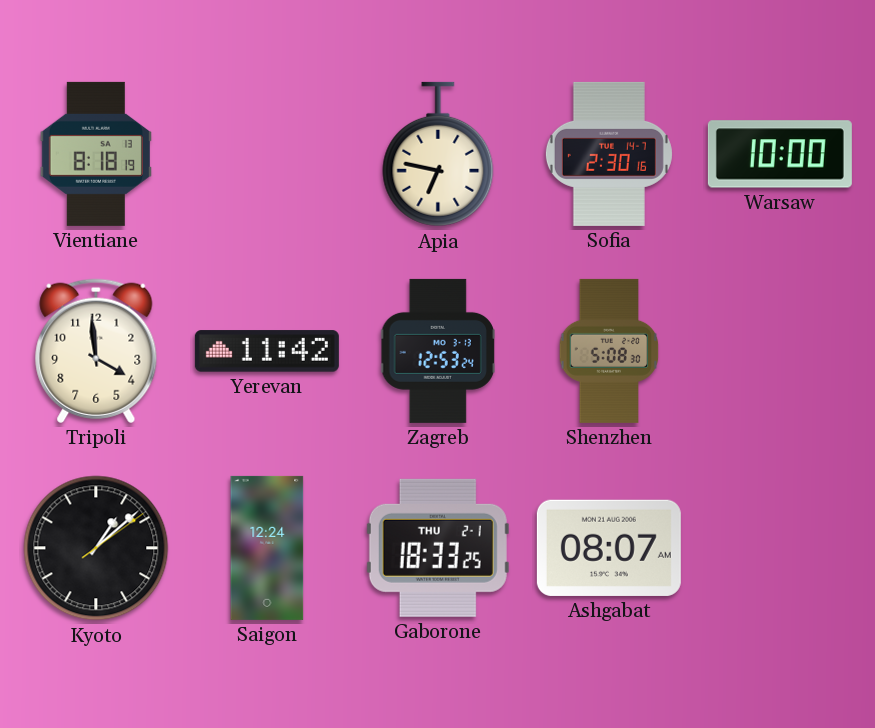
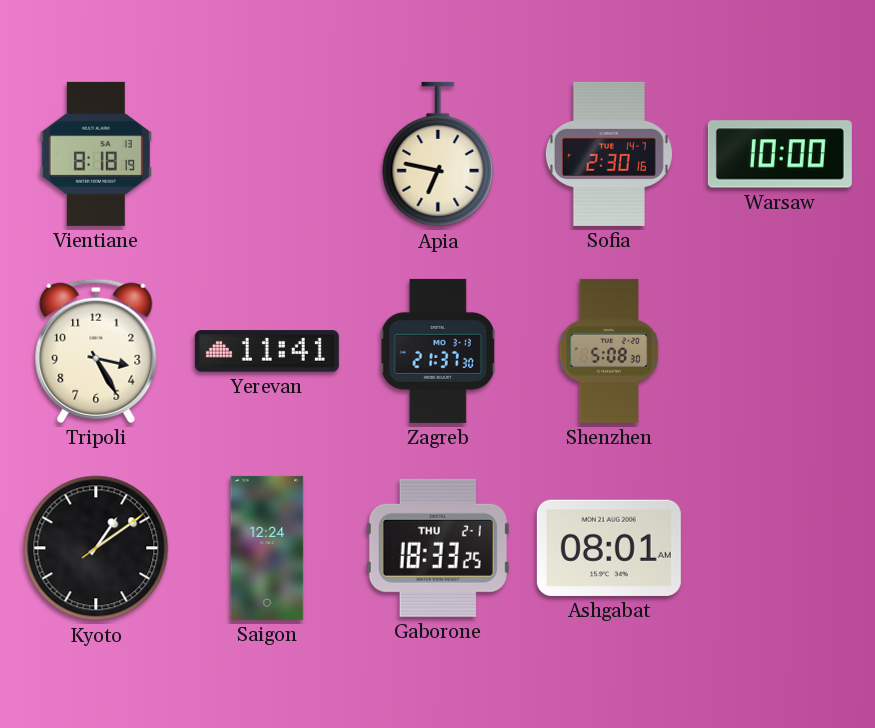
Tripoli: 3:59 -> 3:25
Yerevan: 11:42 -> 11:41
Zagreb: 12:53 -> 21:37
Kyoto: 1:08 -> 1:09
Ashgabat: 08:07 -> 08:01
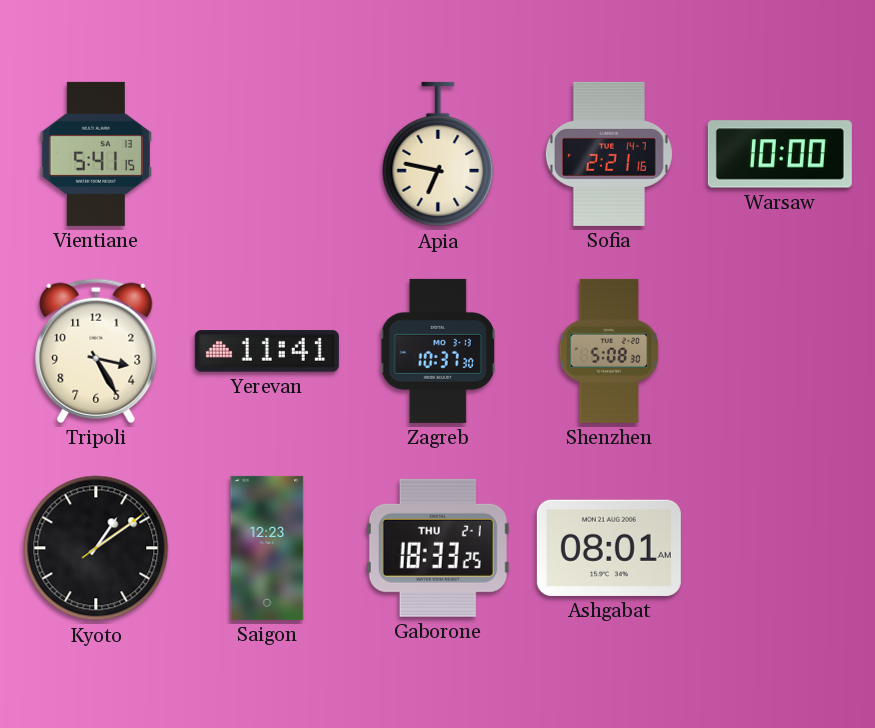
Vientiane: 8:18 -> 5:41
Sofia: 2:30 -> 2:21
Zagreb: 21:37 -> 10:37
Saigon: 12:24 -> 12:23
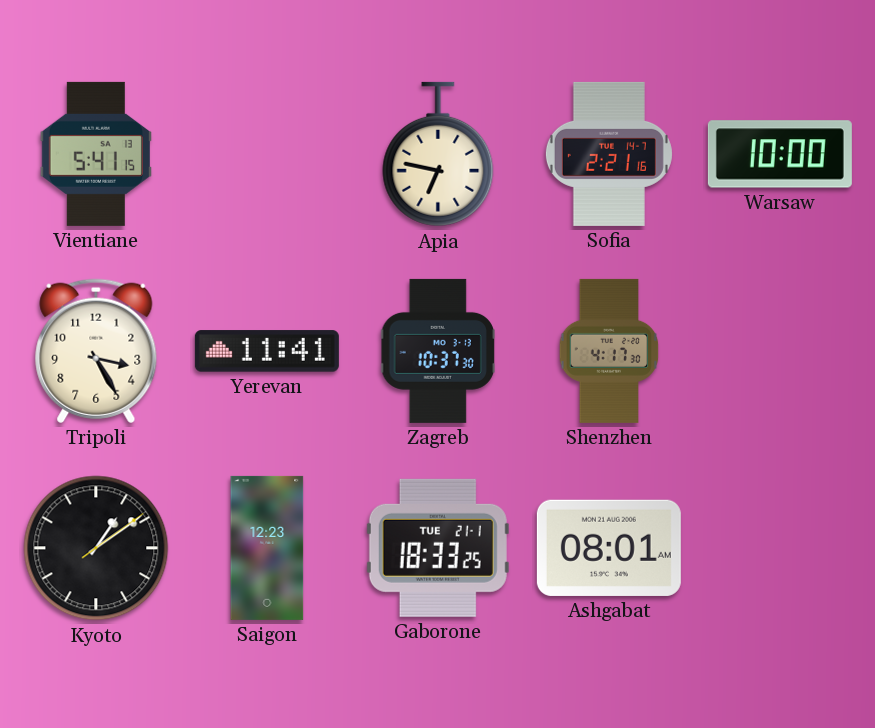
Shenzhen: 5:08 -> 4:17
Gaborone date: THU 2-1 -> TUE 21-1
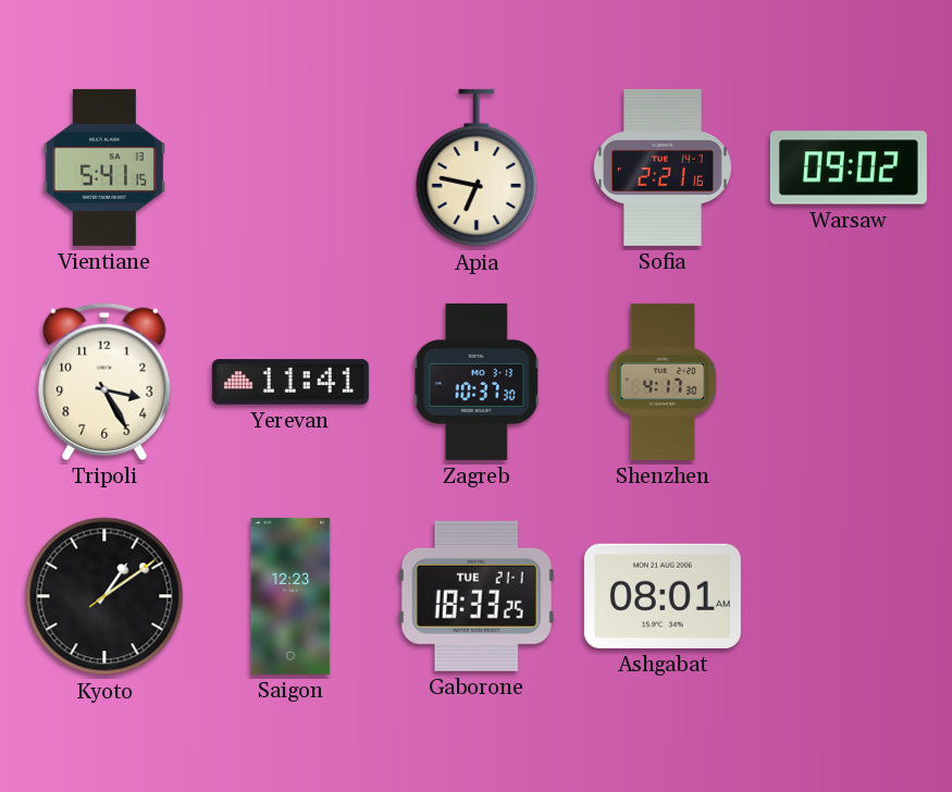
Warsaw: 10:00 -> 09:02
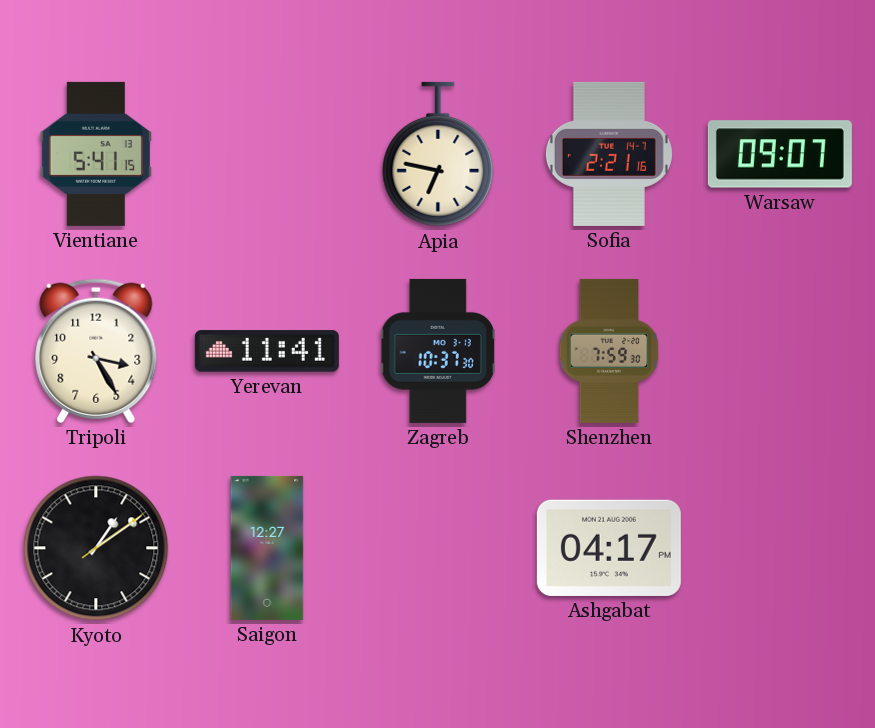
Warsaw: 09:02 -> 09:07
Shenzhen: 4:17 -> 7:59
Saigon: 12:23 -> 12:27
Gaborone: 18:33 -> none
Ashgabat: 08:01 -> 04:17
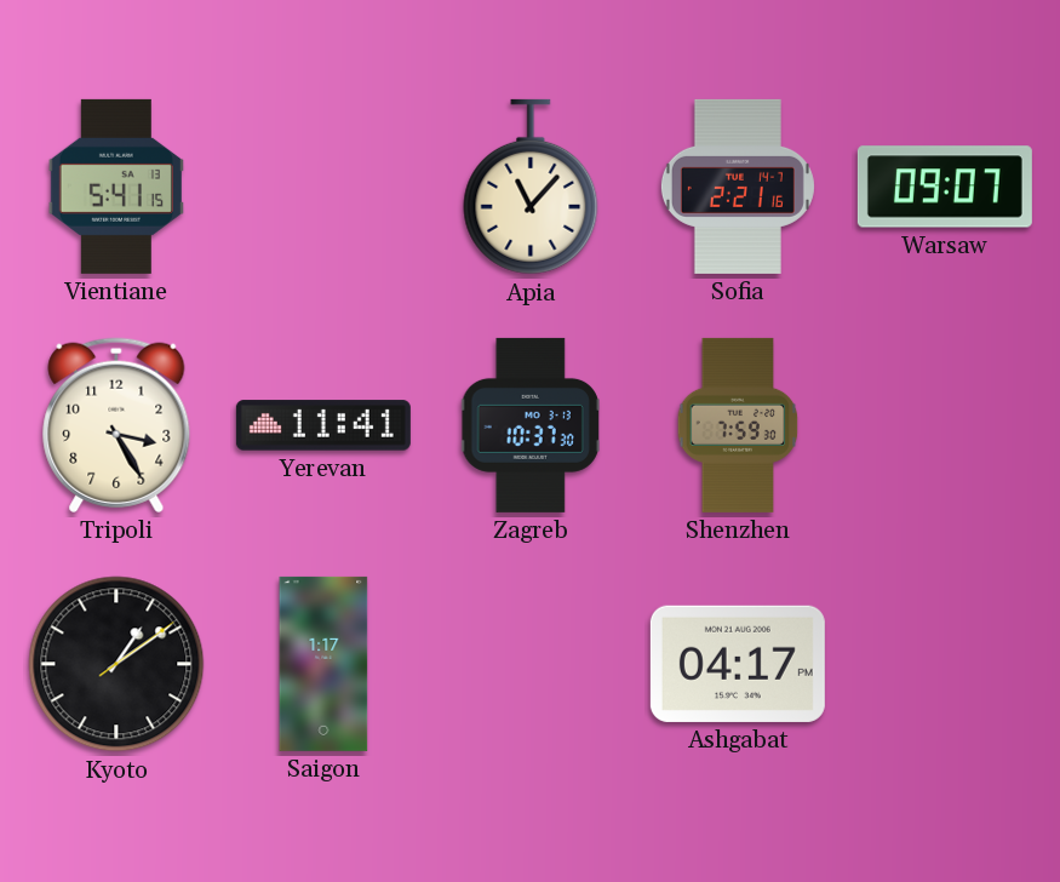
Apia: 6:47 -> 11:07
Saigon: 12:27 -> 1:17
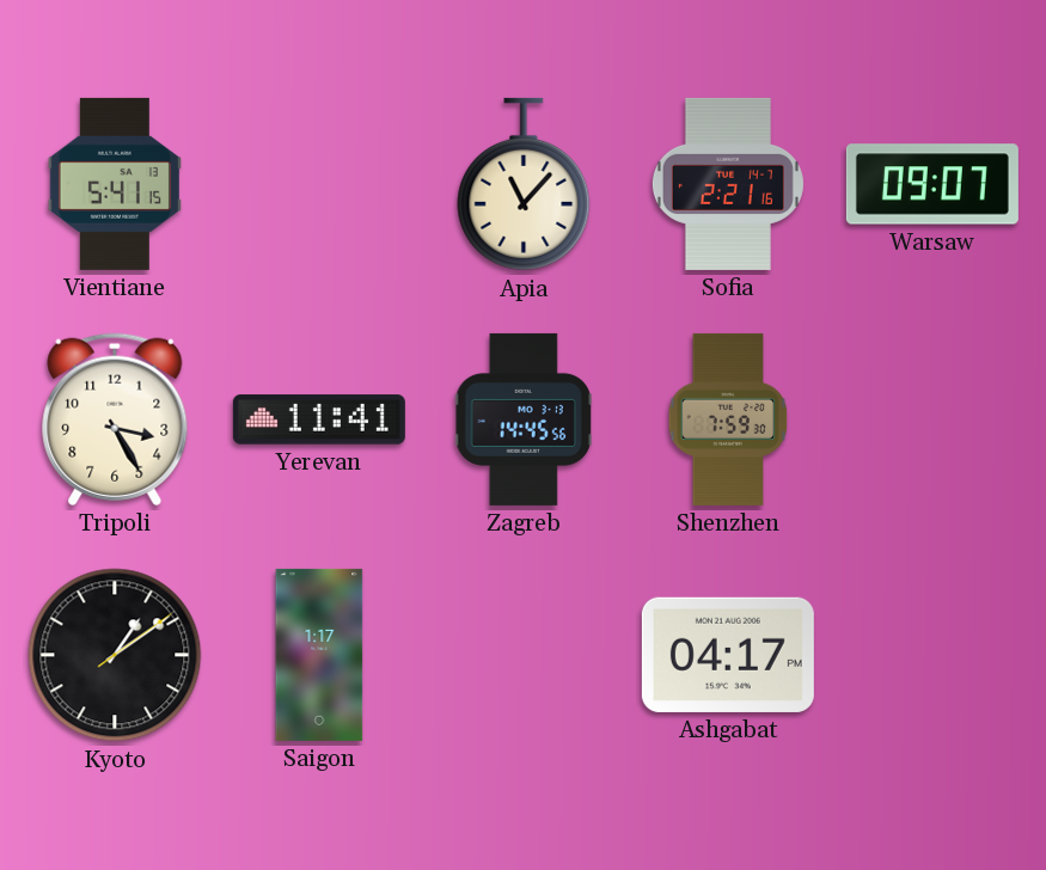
Zagreb: 10:37 -> 14:45
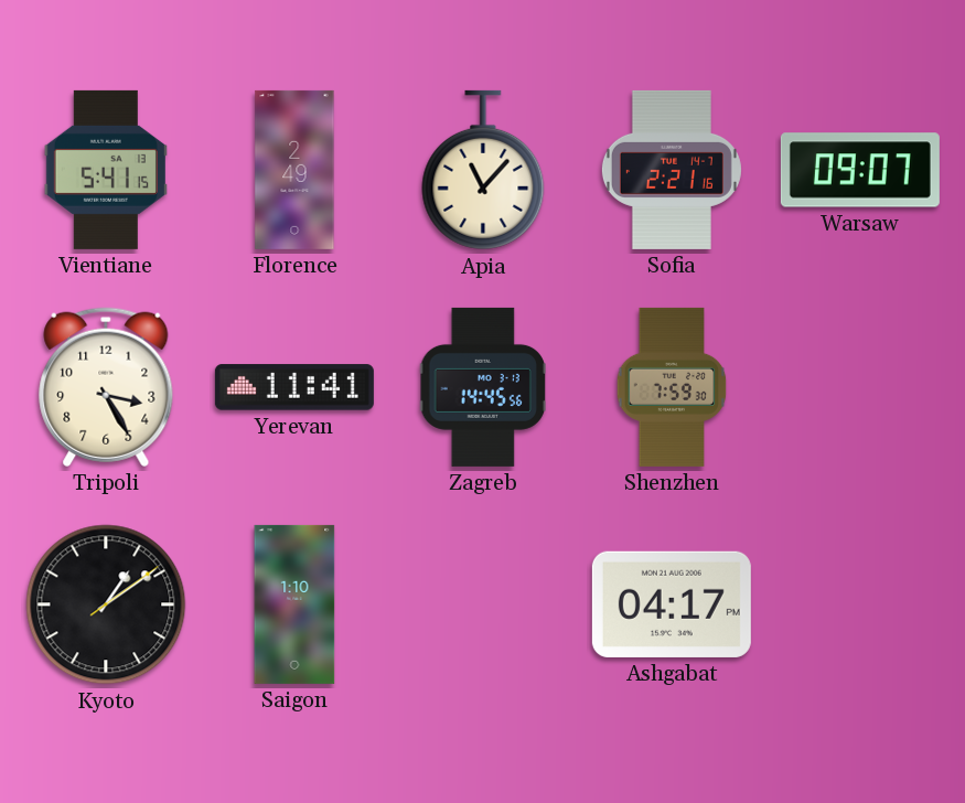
Florence: none -> 2:49
Saigon: 1:17 -> 1:10
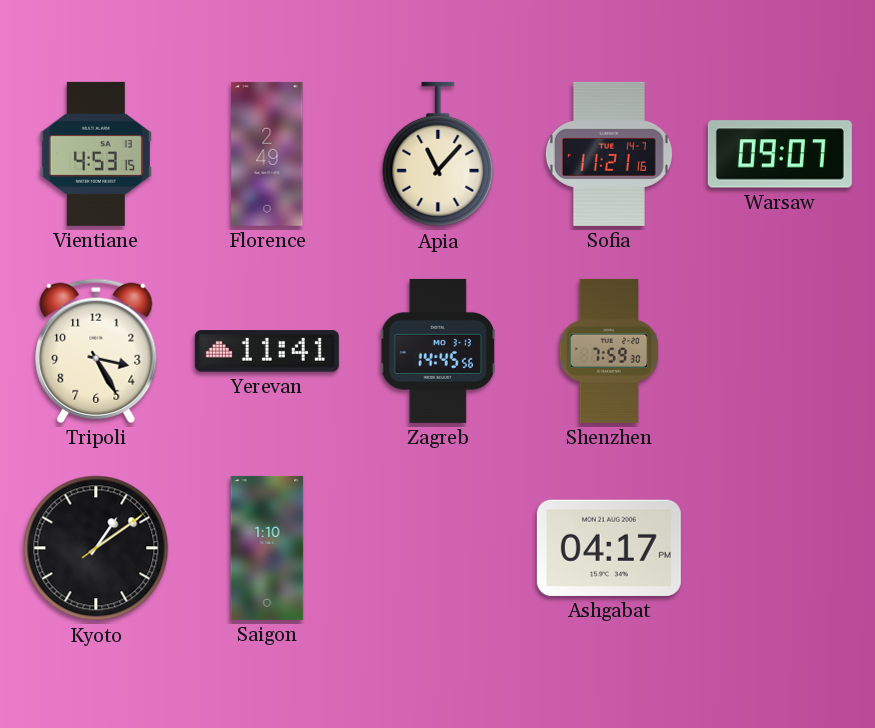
Vientiane: 5:41 -> 4:53
Sofia: 2:21 -> 11:21
